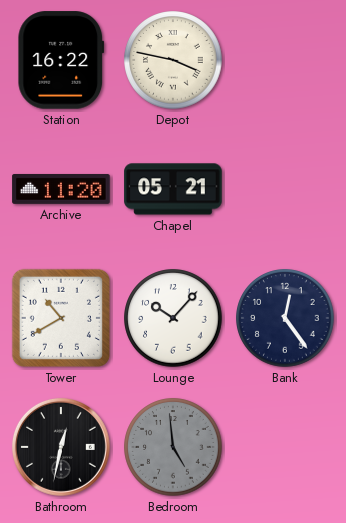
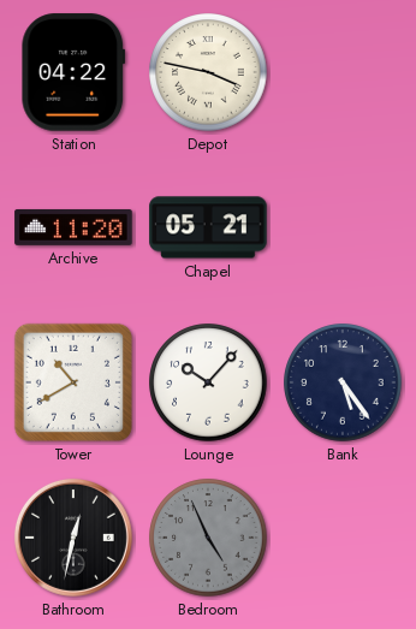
Station: 16:22 -> 04:22
Bank: 12:24 -> 5:24
Bedroom: 4:59 -> 4:56
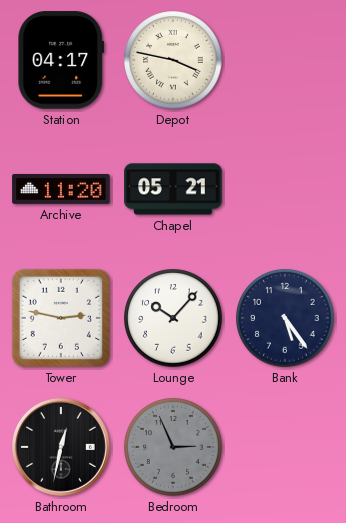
Station: 04:22 -> 04:17
Tower: 10:40 -> 2:47
Bedroom: 4:56 -> 2:56
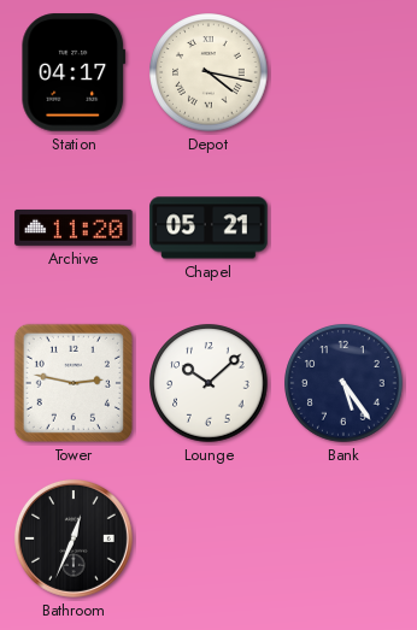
Depot: 3:47 -> 4:17
Lounge: 10:07 -> 10:08
Bathroom: 12:32 -> 12:34
Bedroom: 2:56 -> none
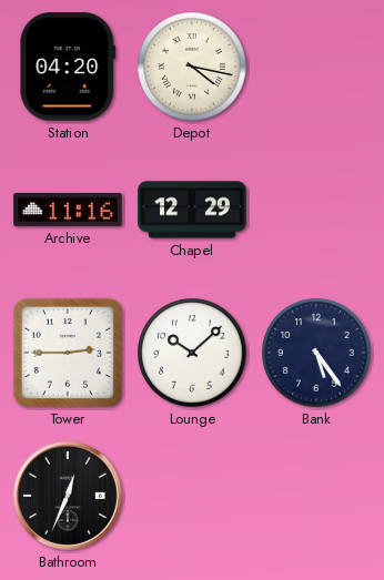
Station: 04:17 -> 04:20
Archive: 11:20 -> 11:16
Chapel: 05:21 -> 12:29
Tower: 2:47 -> 2:45
